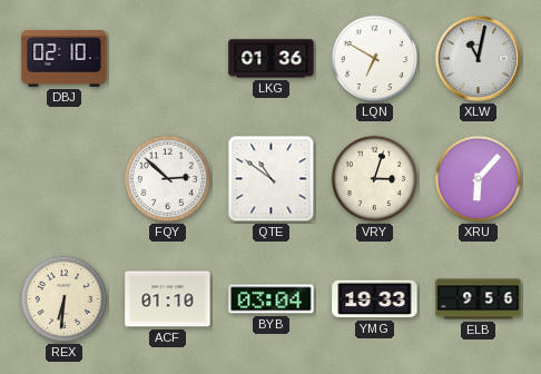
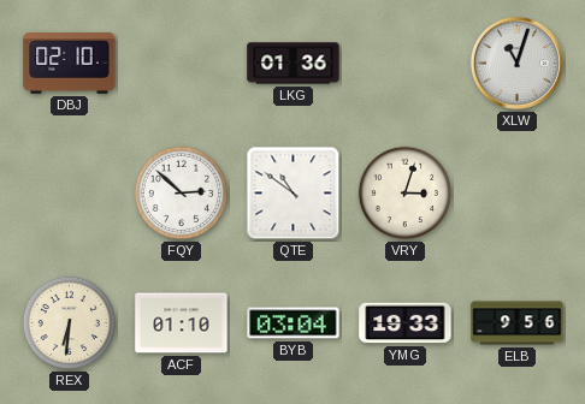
LQN: 6:50 -> none
XLW: 11:02 -> 11:03
XRU: 6:07 -> none
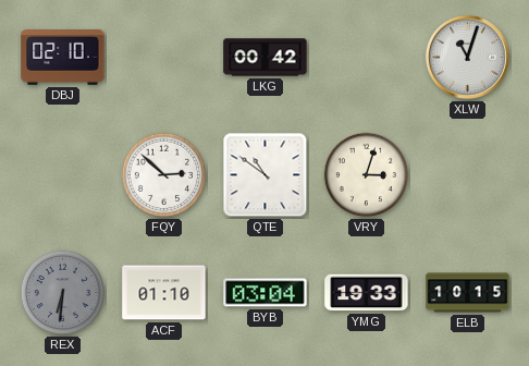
LKG: 01:36 -> 00:42
REX dial: cream -> grey
ELB: 9:56 -> 10:15
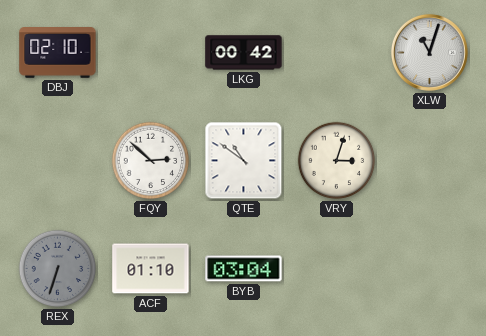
REX: 6:31 -> 6:33
YMG: 19:33 -> none
ELB: 10:15 -> none
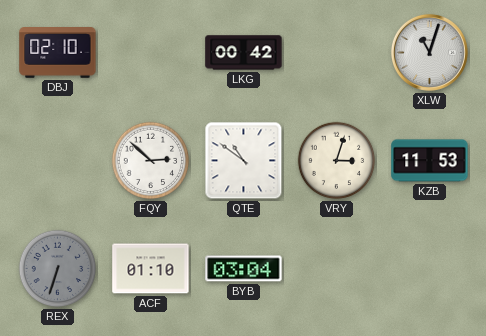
KZB: none -> 11:53
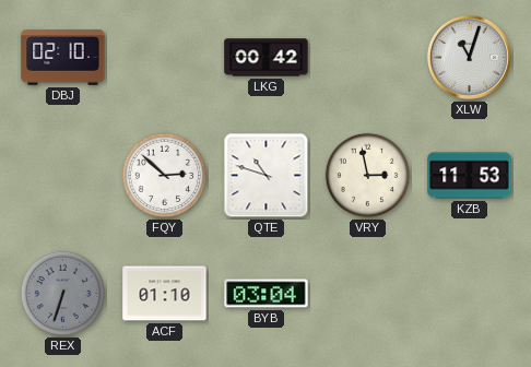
QTE: 10:51 -> 10:48
VRY: 3:03 -> 2:58
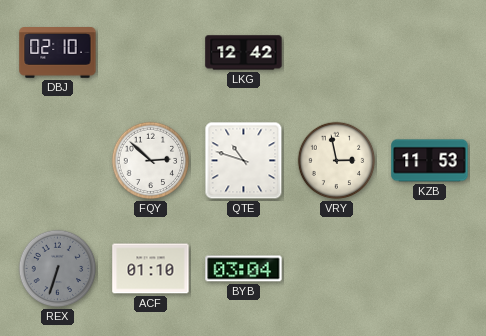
LKG: 00:42 -> 12:42
XLW: 11:03 -> none
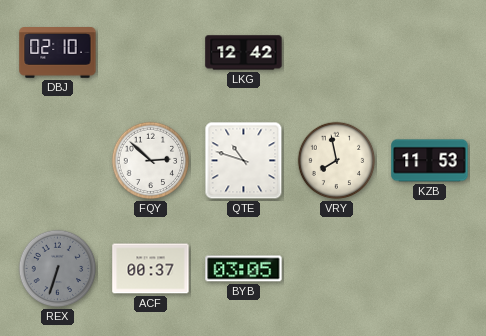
VRY: 2:58 -> 7:58
ACF: 01:10 -> 00:37
BYB: 03:04 -> 03:05
